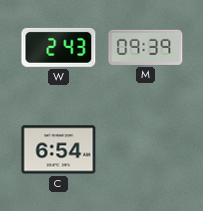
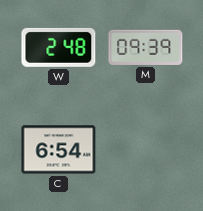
W: 2:43 -> 2:48
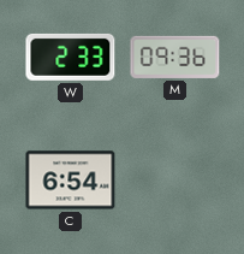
W: 2:48 -> 2:33
M: 09:39 -> 09:36
